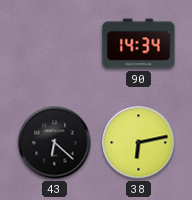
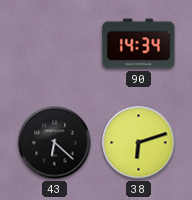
38: 6:13 -> 6:12
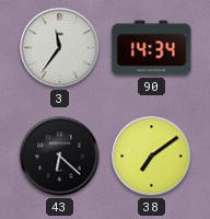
3: none -> 11:36
38: 6:12 -> 7:09
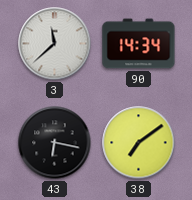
3: 11:36 -> 11:38
43: 6:22 -> 6:17
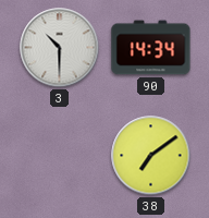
3: 11:38 -> 10:30
43: 6:17 -> none
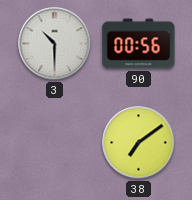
90: 14:34 -> 00:56
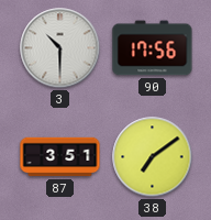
90: 00:56 -> 17:56
87: none -> 3:51
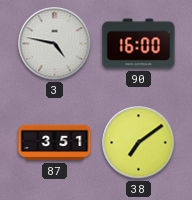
3: 10:30 -> 4:47
90: 17:56 -> 16:00
